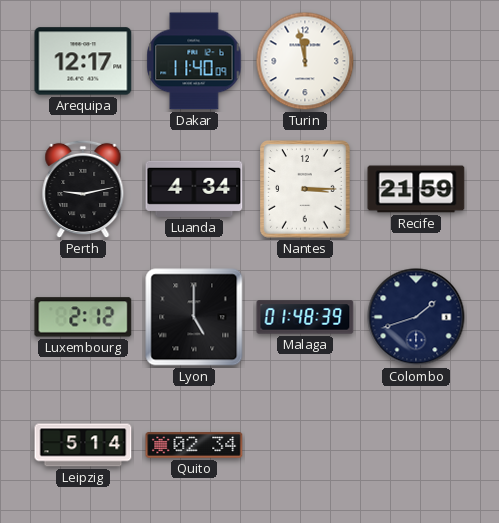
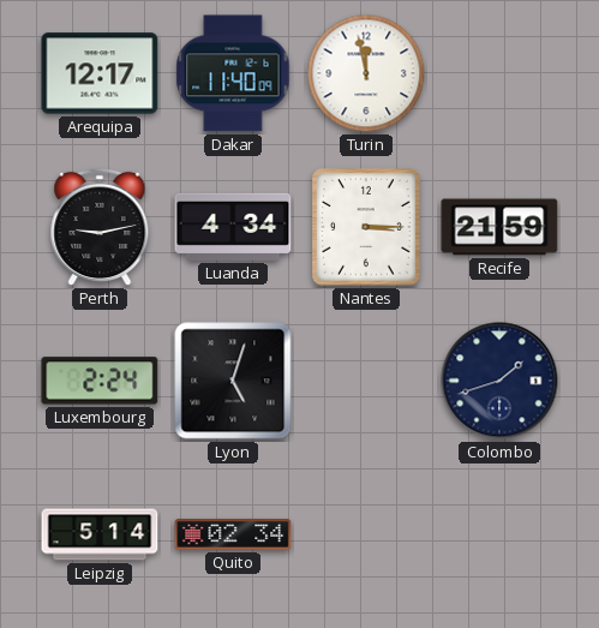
Luxembourg: 2:12 -> 2:24
Lyon: 5:00 -> 5:03
Malaga: 01:48 -> none
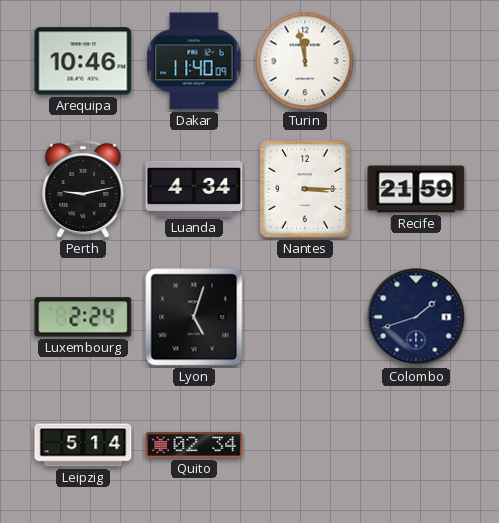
Arequipa: 12:17 -> 10:46
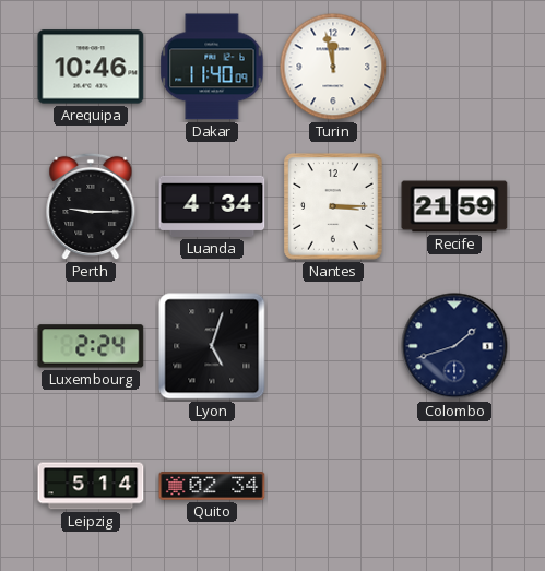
Perth: 9:13 -> 9:15
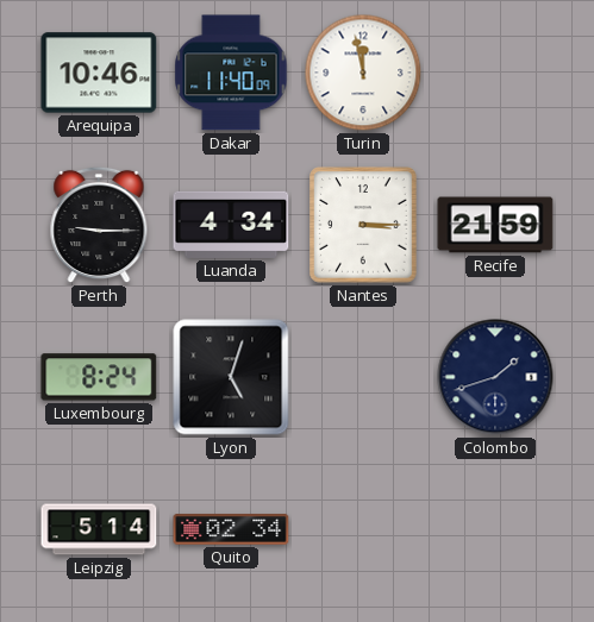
Luxembourg: 2:24 -> 8:24
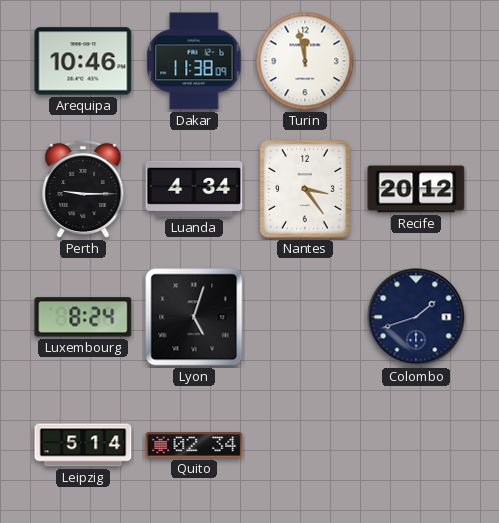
Dakar: 11:40 -> 11:38
Nantes: 3:15 -> 3:24
Recife: 21:59 -> 20:12
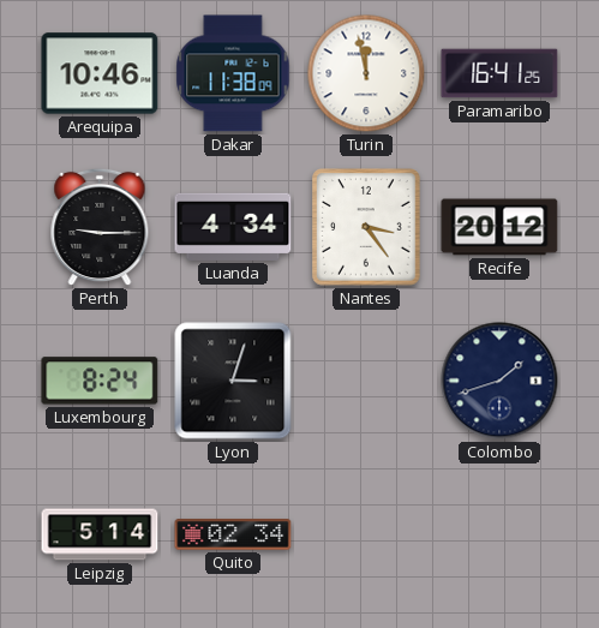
Paramaribo: none -> 16:41
Lyon: 5:03 -> 3:03
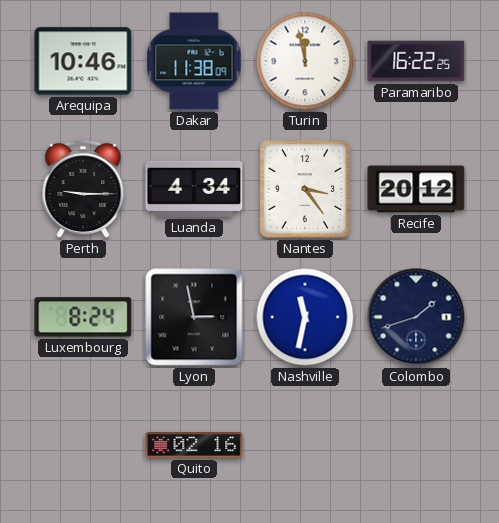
Paramaribo: 16:41 -> 16:22
Lyon: 3:03 -> 2:58
Nashville: none -> 11:32
Leipzig: 5:14 -> none
Quito: 02:34 -> 02:16
